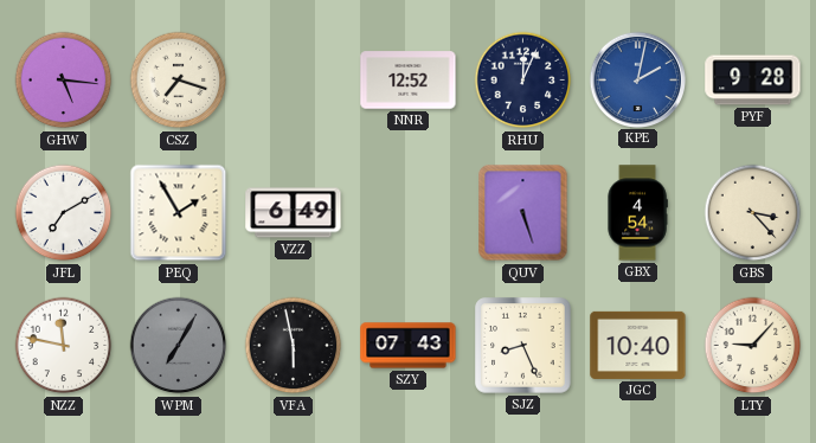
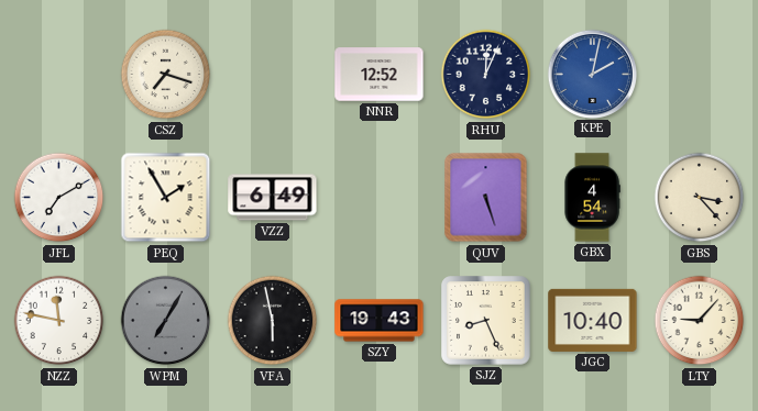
GHW: 5:16 -> none
PYF: 9:28 -> none
SZY: 07:43 -> 19:43
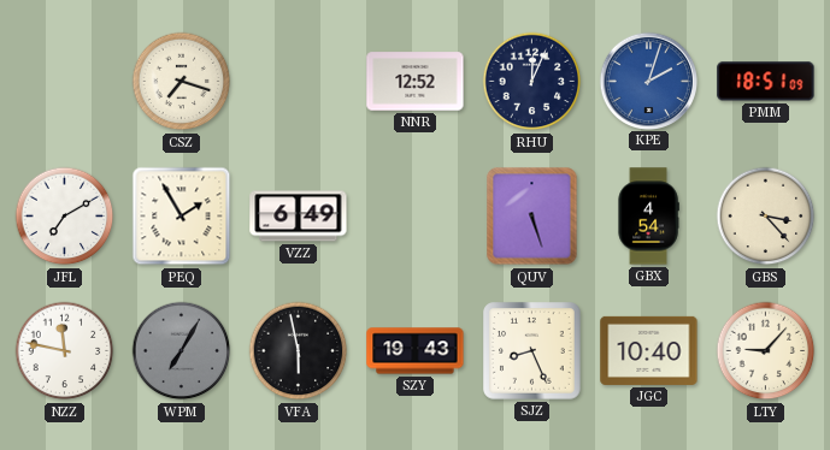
KPE: 2:02 -> 2:03
PMM: none -> 18:51
